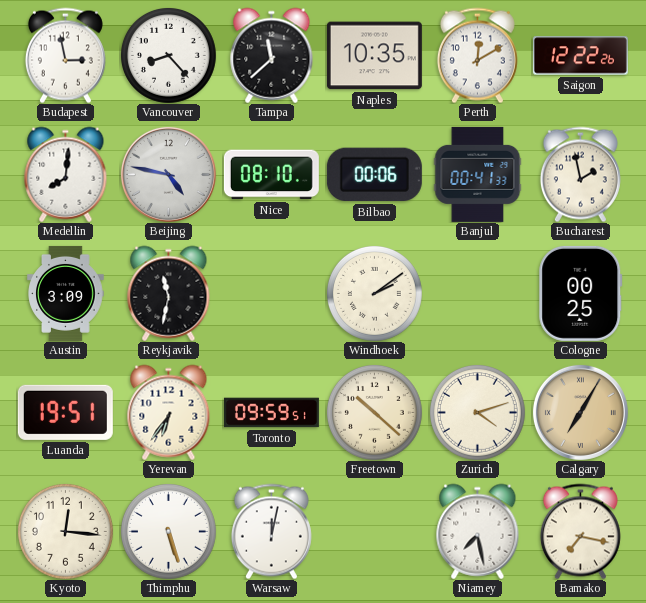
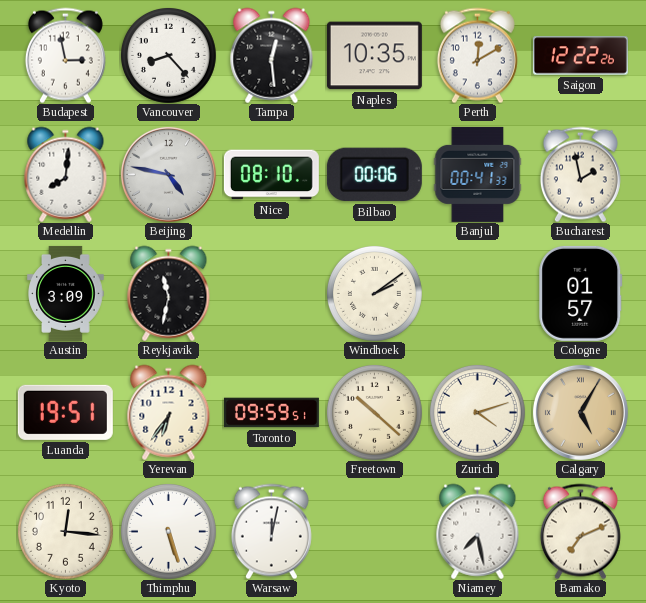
Tampa: 11:38 -> 12:29
Cologne: 00:25 -> 01:57
Calgary: 7:05 -> 5:05
Bamako: 7:17 -> 7:11
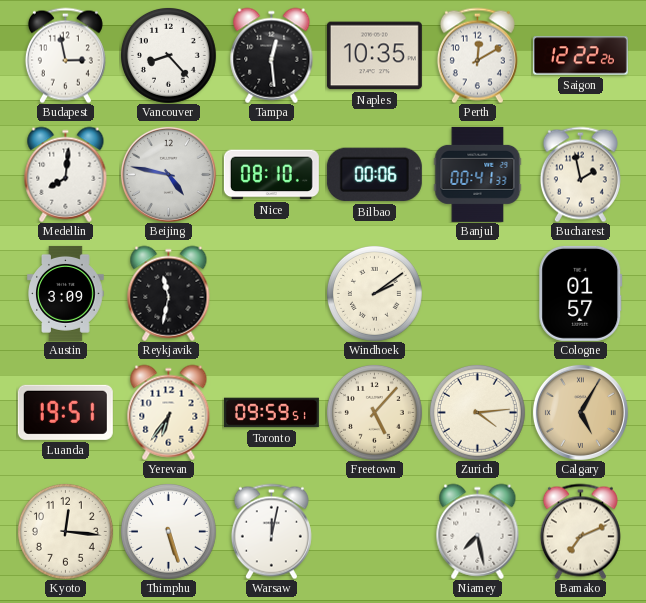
Freetown: 10:22 -> 5:07
Zurich: 4:12 -> 4:14
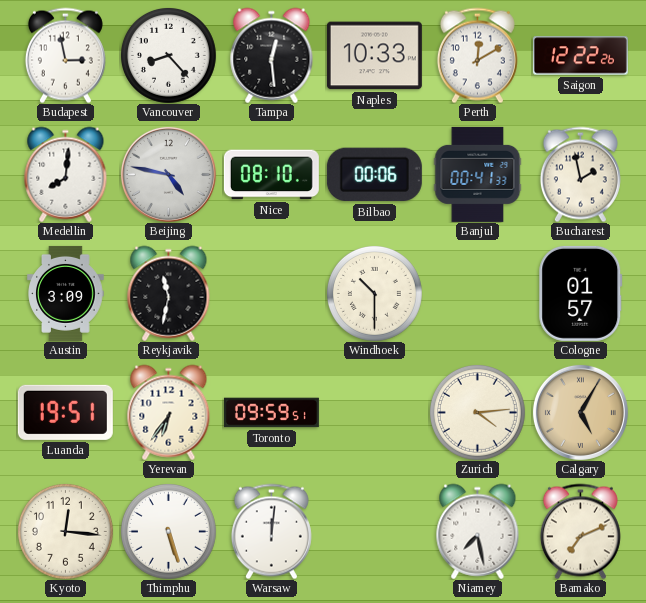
Naples: 10:35 -> 10:33
Windhoek: 2:09 -> 10:30
Freetown: 5:07 -> none
Warsaw: 12:02 -> 12:01
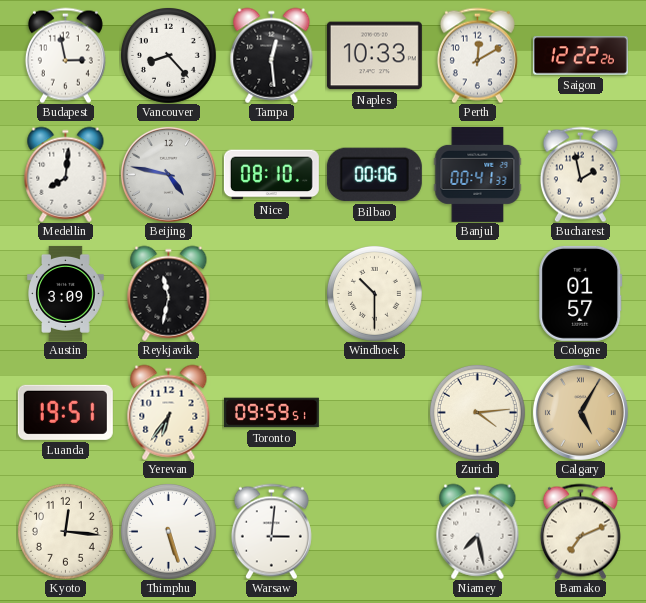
Warsaw: 12:01 -> 3:01
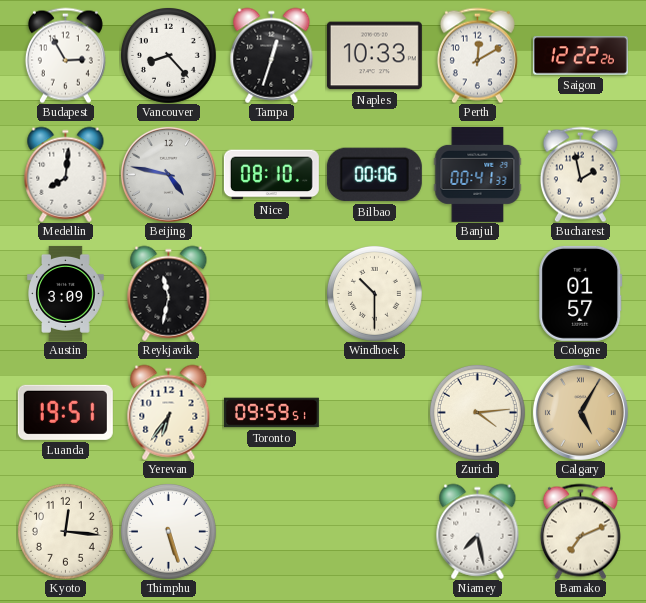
Budapest: 2:58 -> 2:55
Tampa: 12:29 -> 12:33
Warsaw: 3:01 -> none
